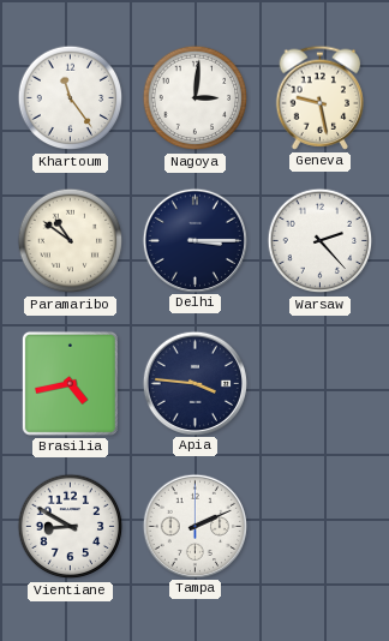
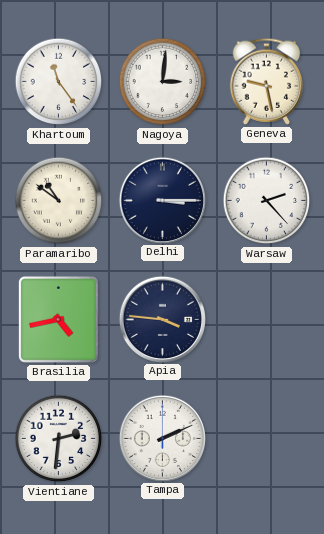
Vientiane: 8:50 -> 2:31
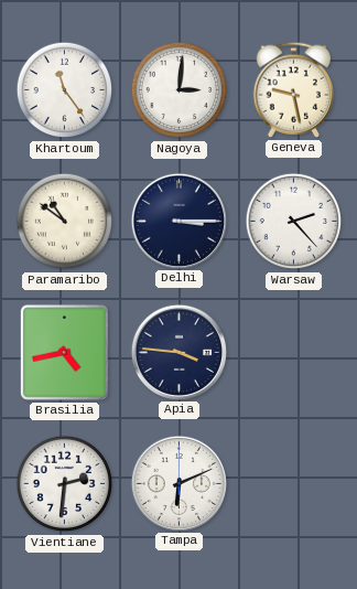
Tampa: 2:11 -> 6:11
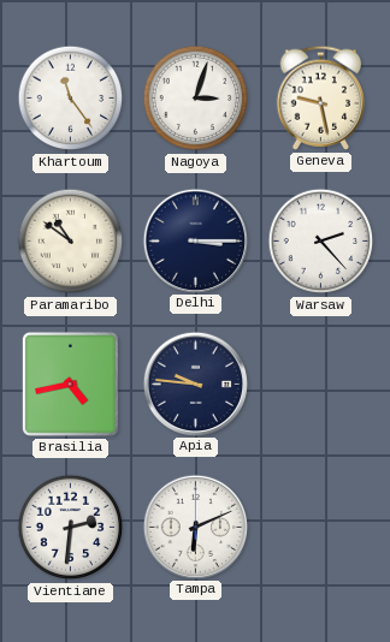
Nagoya: 3:01 -> 3:03
Apia: 3:46 -> 9:46
